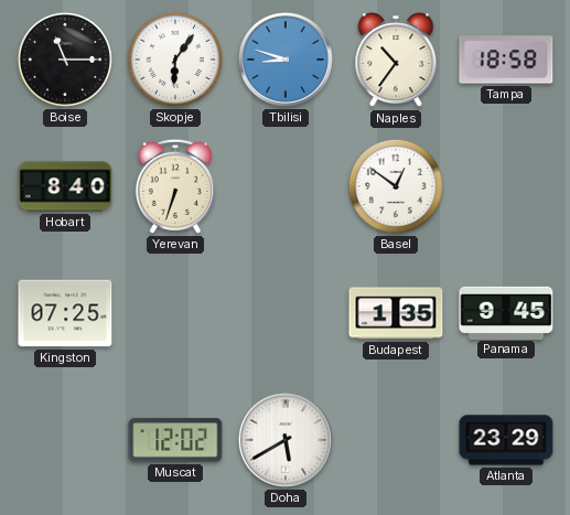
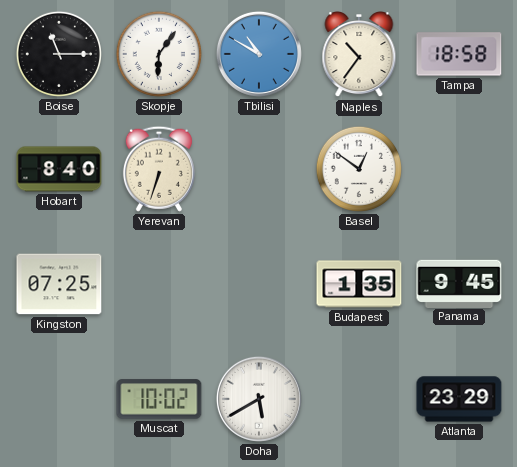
Tbilisi: 8:48 -> 10:50
Muscat: 12:02 -> 10:02
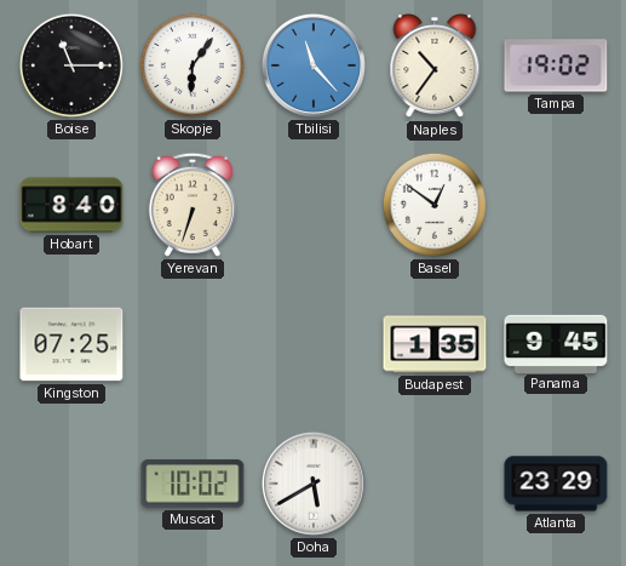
Tbilisi: 10:50 -> 11:23
Tampa: 18:58 -> 19:02
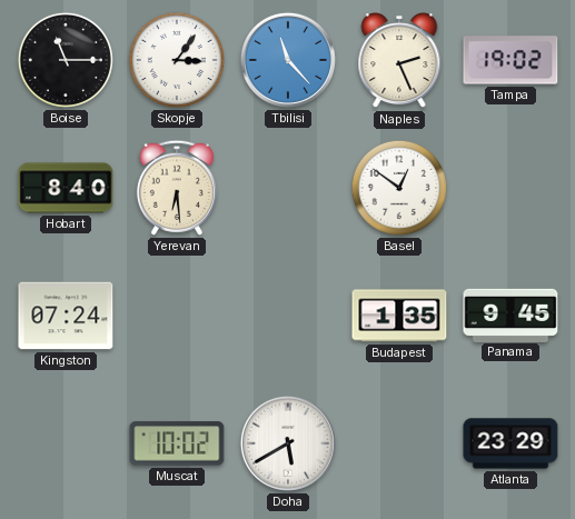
Skopje: 6:06 -> 3:06
Naples: 10:36 -> 2:26
Yerevan: 6:33 -> 6:29
Kingston: 07:25 -> 07:24
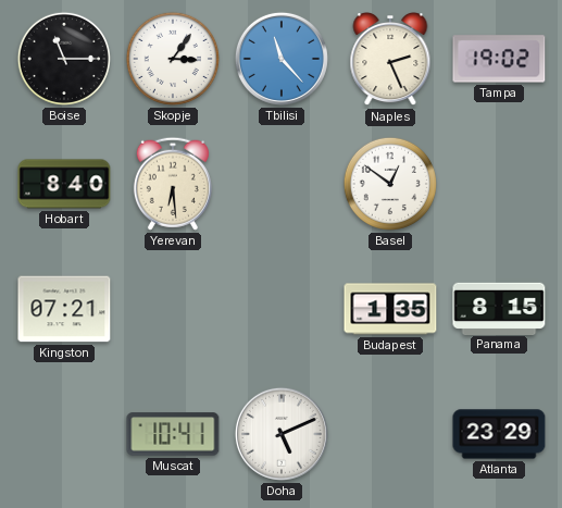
Kingston: 07:24 -> 07:21
Panama: 9:45 -> 8:15
Muscat: 10:02 -> 10:41
Doha: 5:40 -> 5:11
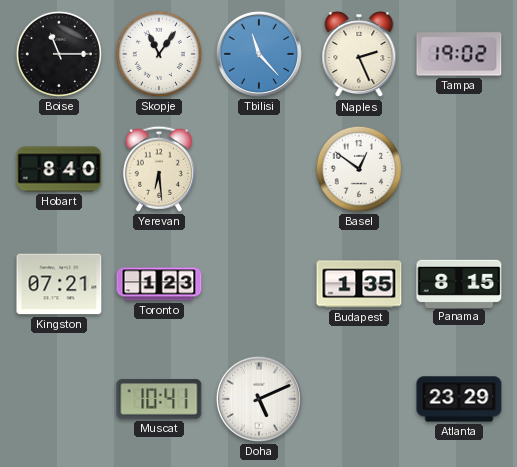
Skopje: 3:06 -> 11:06
Toronto: none -> 1:23
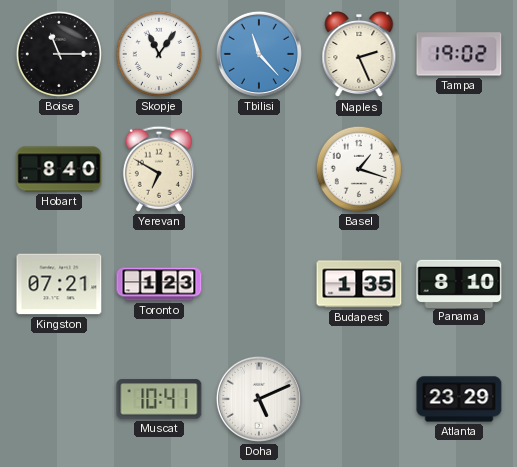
Yerevan: 6:29 -> 6:50
Basel: 12:51 -> 1:18
Panama: 8:15 -> 8:10
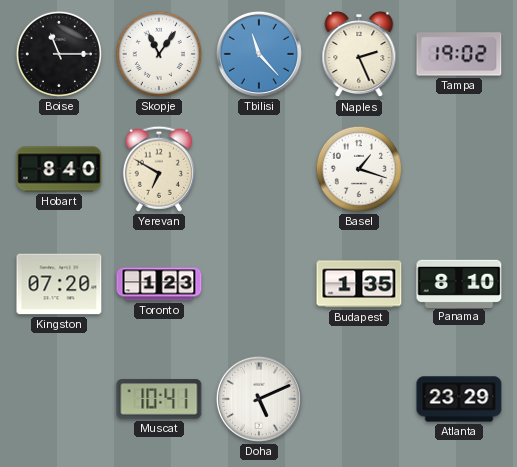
Kingston: 07:21 -> 07:20
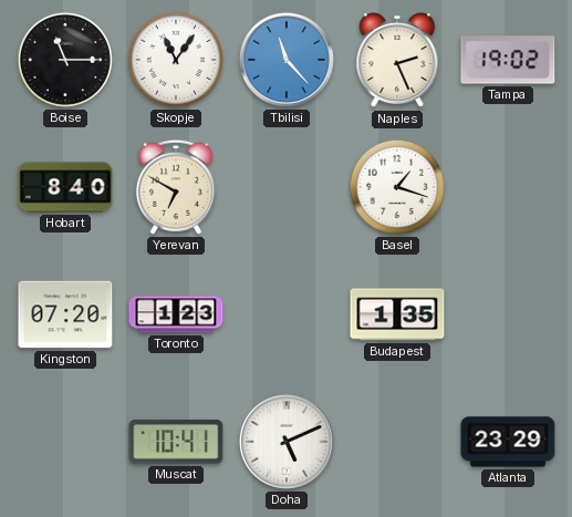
Panama: 8:10 -> none
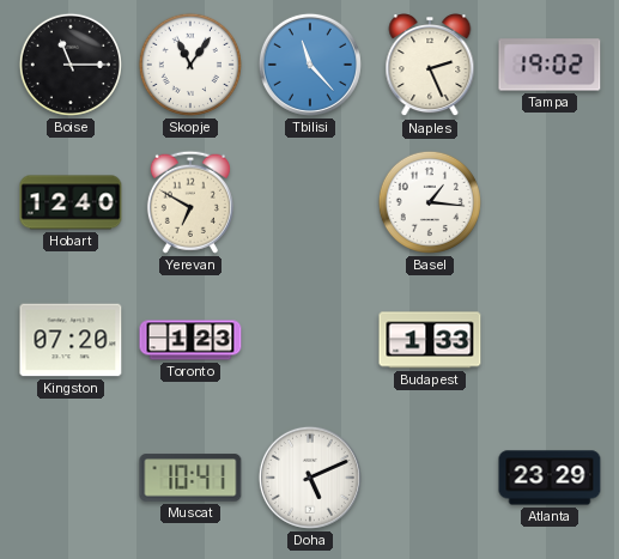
Hobart: 8:40 -> 12:40
Basel: 1:18 -> 1:16
Budapest: 1:35 -> 1:33
